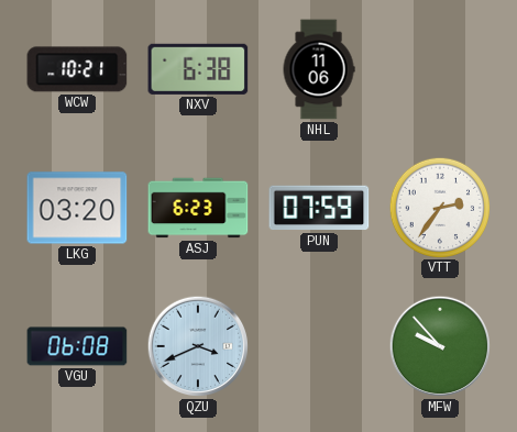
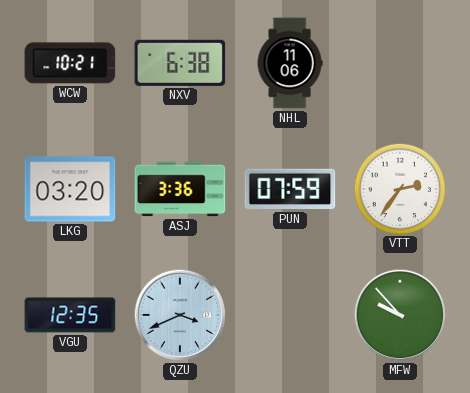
ASJ: 6:23 -> 3:36
VGU: 06:08 -> 12:35
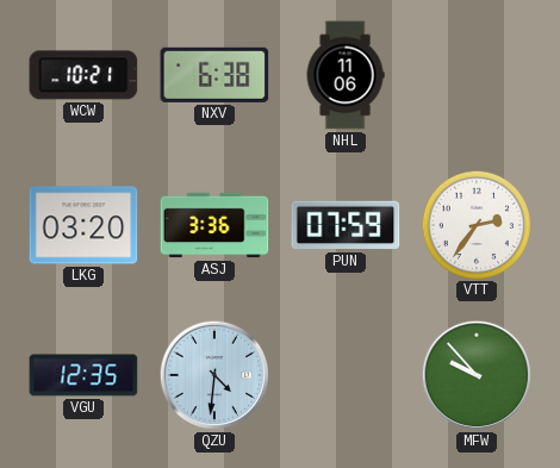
QZU: 3:41 -> 4:31
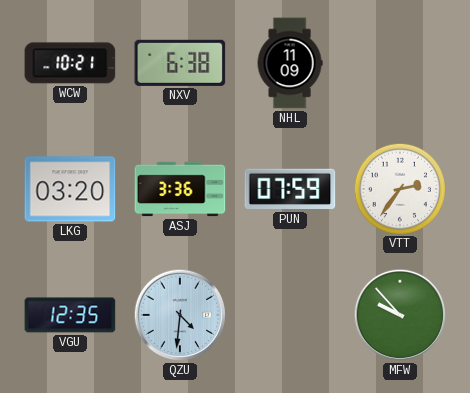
NHL: 11:06 -> 11:09
